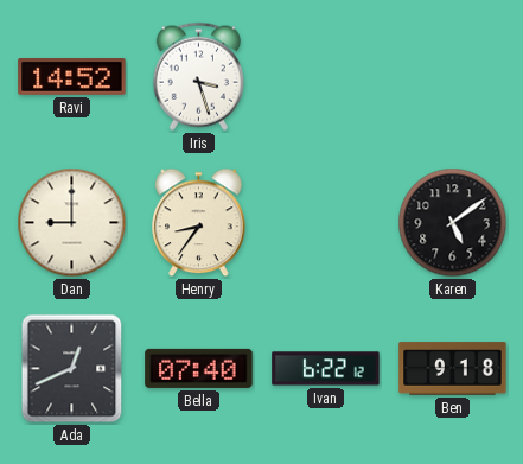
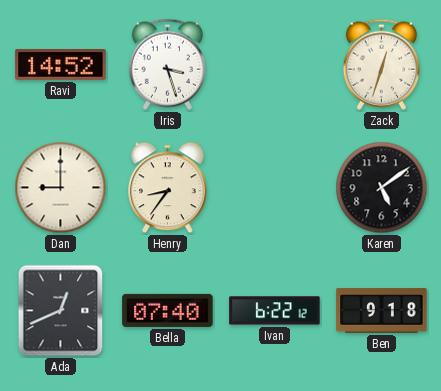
Zack: none -> 12:33
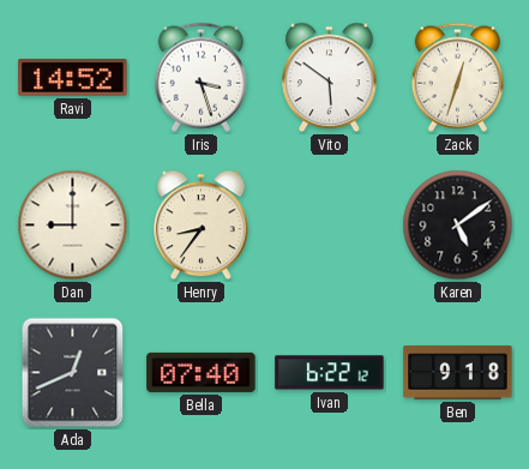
Vito: none -> 5:51
